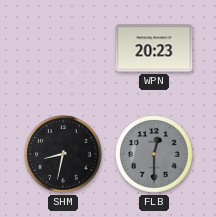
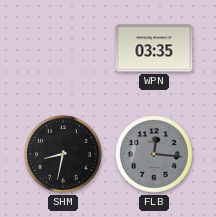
WPN: 20:23 -> 03:35
FLB: 12:30 -> 12:16
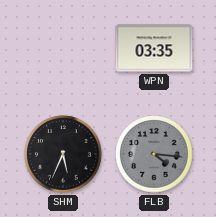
SHM: 8:32 -> 5:34
FLB: 12:16 -> 4:16
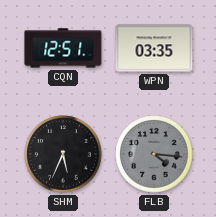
CQN: none -> 12:51
